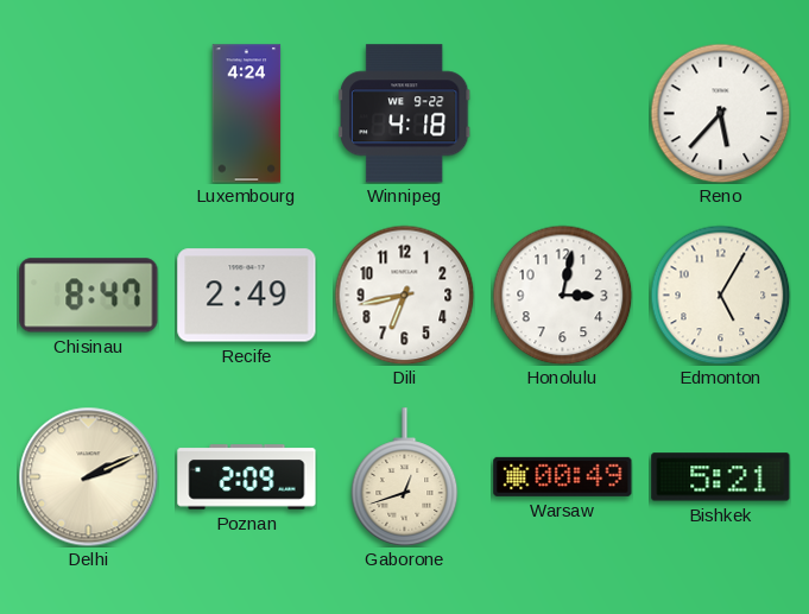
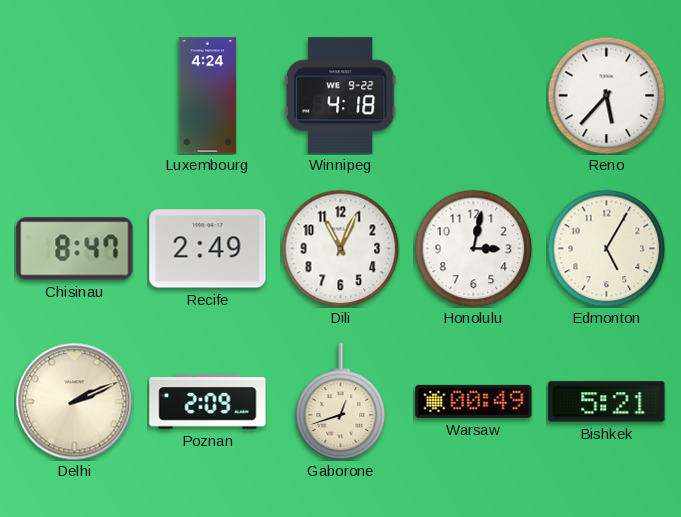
Dili: 6:43 -> 11:04
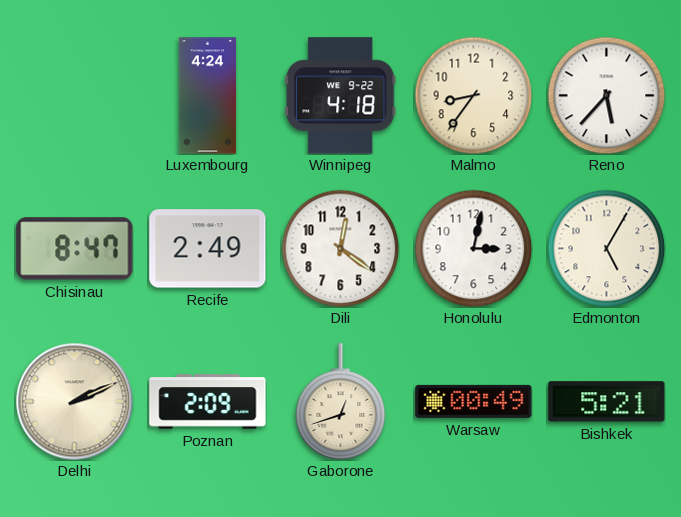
Malmo: none -> 8:36
Dili: 11:04 -> 12:21
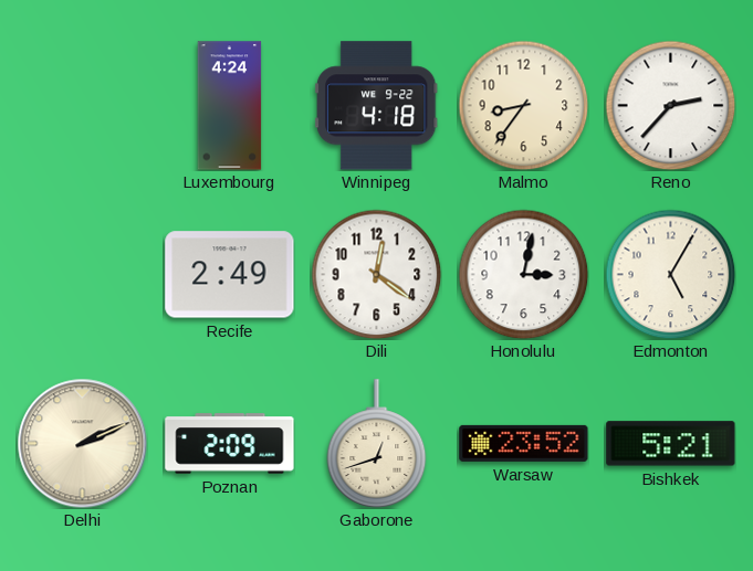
Reno: 5:37 -> 2:37
Chisinau: 8:47 -> none
Warsaw: 00:49 -> 23:52
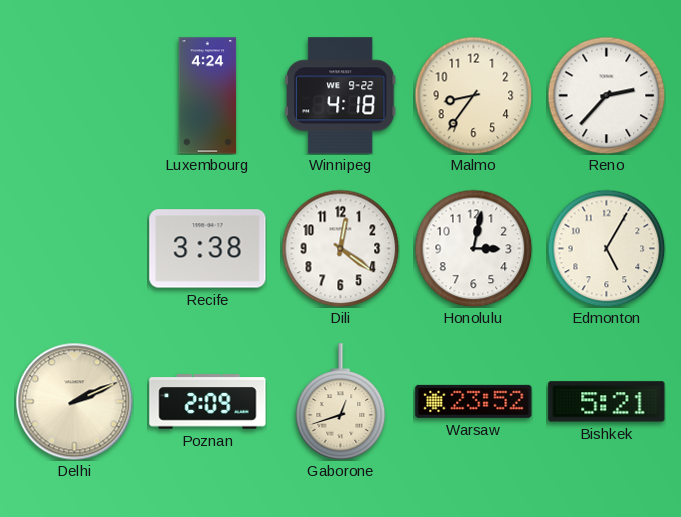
Recife: 2:49 -> 3:38
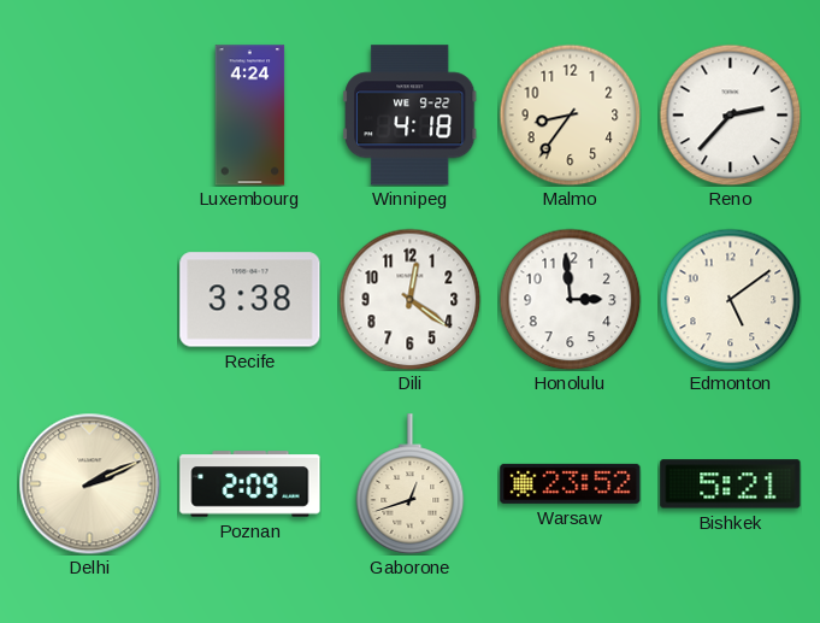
Honolulu: 3:02 -> 2:59
Edmonton: 5:05 -> 5:09
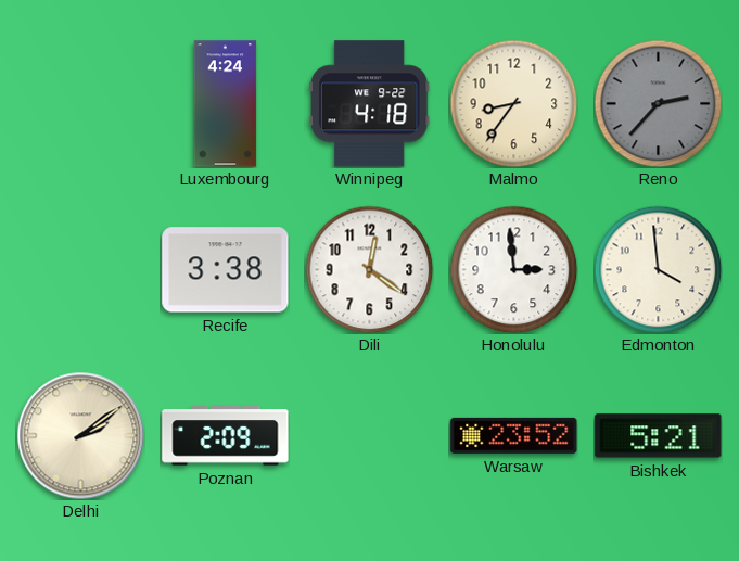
Reno dial: white -> grey
Edmonton: 5:09 -> 3:59
Delhi: 2:11 -> 2:09
Gaborone: 12:42 -> none
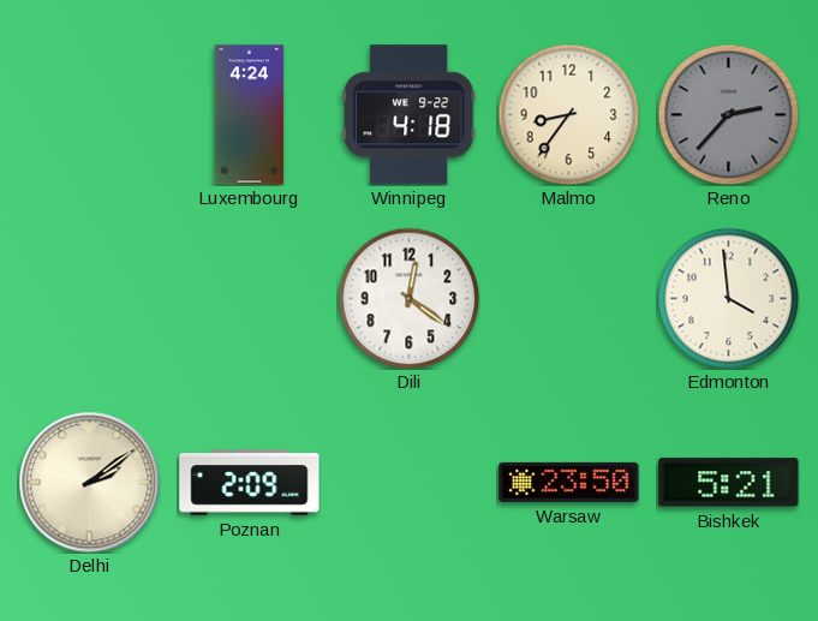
Recife: 3:38 -> none
Honolulu: 2:59 -> none
Warsaw: 23:52 -> 23:50
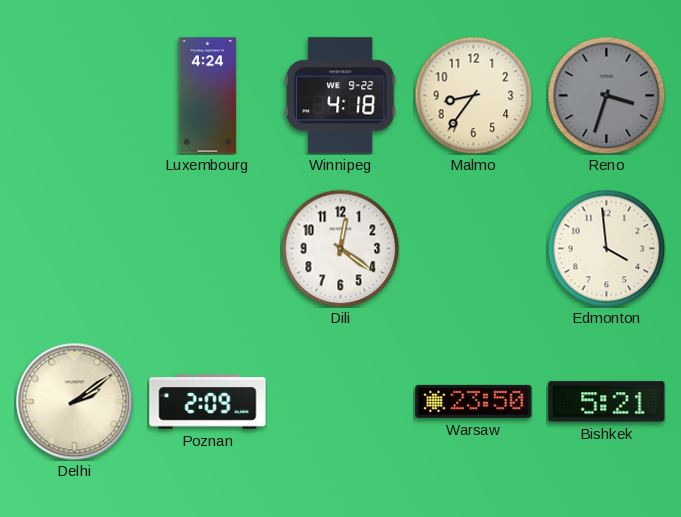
Reno: 2:37 -> 3:33
